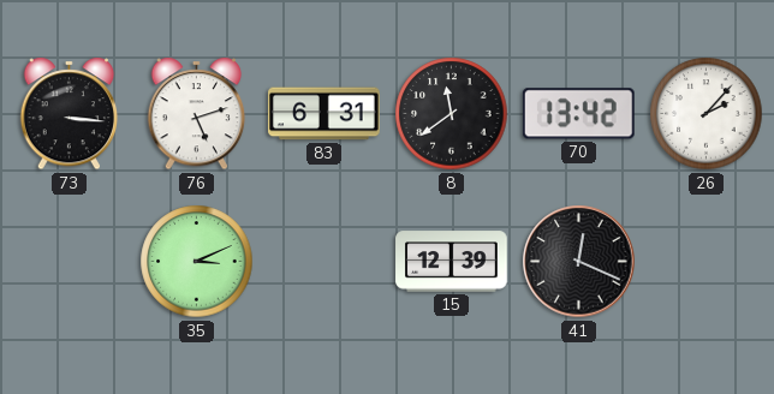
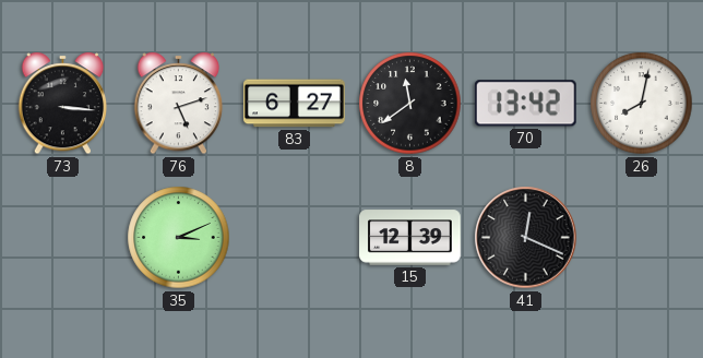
83: 6:31 -> 6:27
26: 2:07 -> 8:02
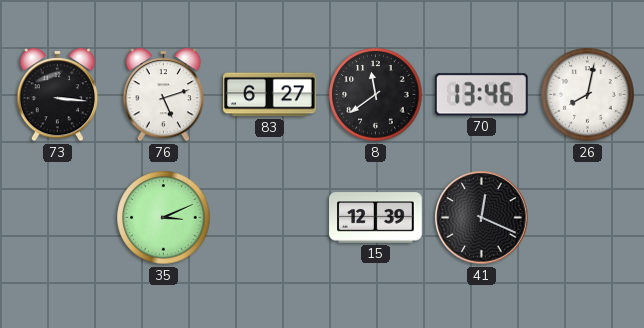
70: 13:42 -> 13:46
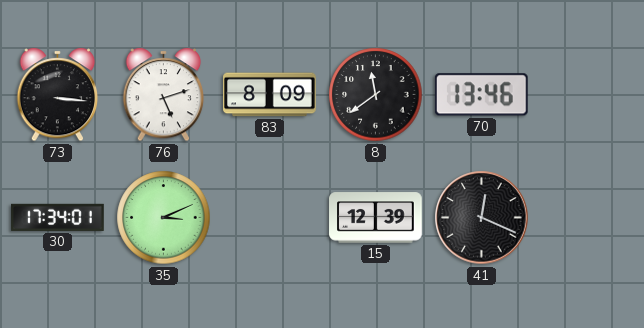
83: 6:27 -> 8:09
26: 8:02 -> none
30: none -> 17:34
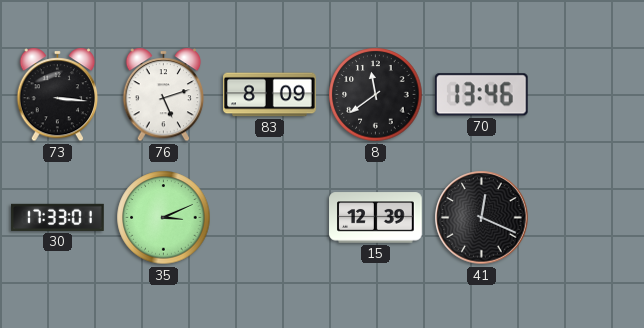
30: 17:34 -> 17:33
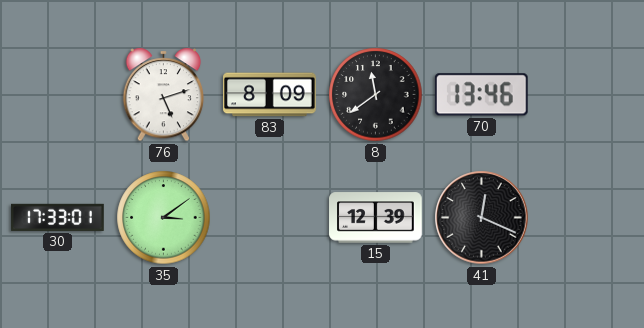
73: 3:16 -> none
35: 3:11 -> 3:09
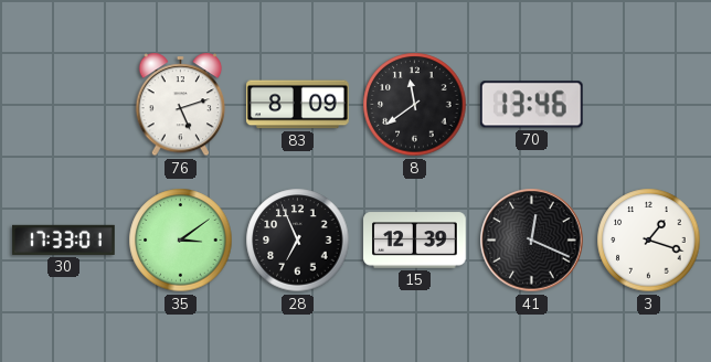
28: none -> 6:56
3: none -> 1:18
